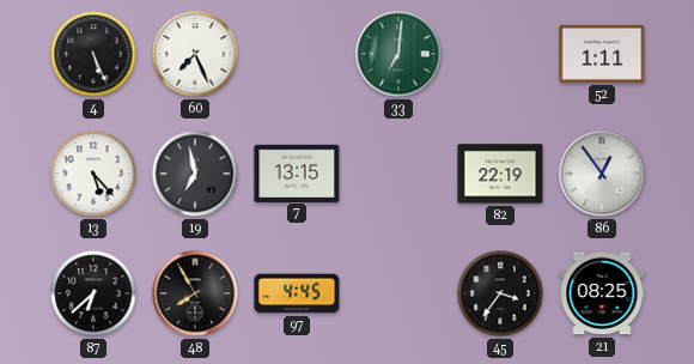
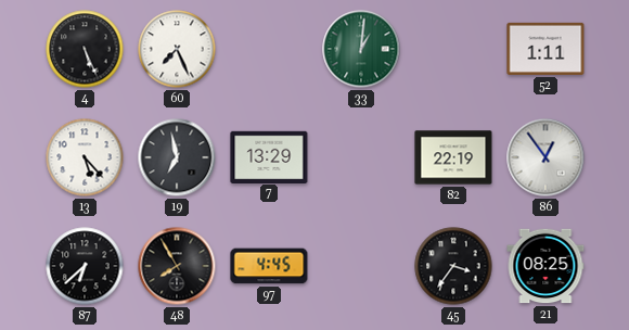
33: 7:01 -> 1:01
7: 13:15 -> 13:29
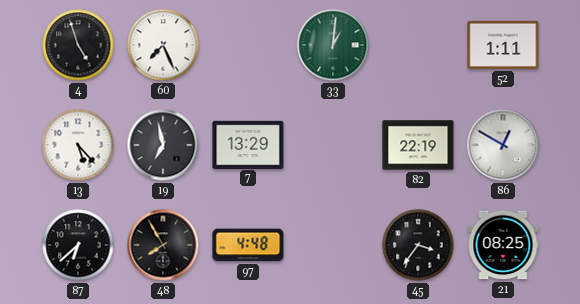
4: 5:26 -> 4:57
86: 12:54 -> 12:50
97: 4:45 -> 4:48
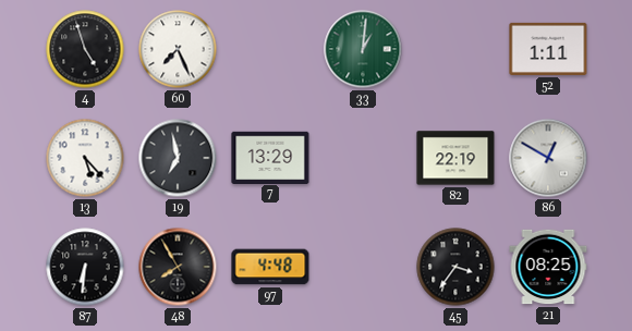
87: 6:38 -> 6:31
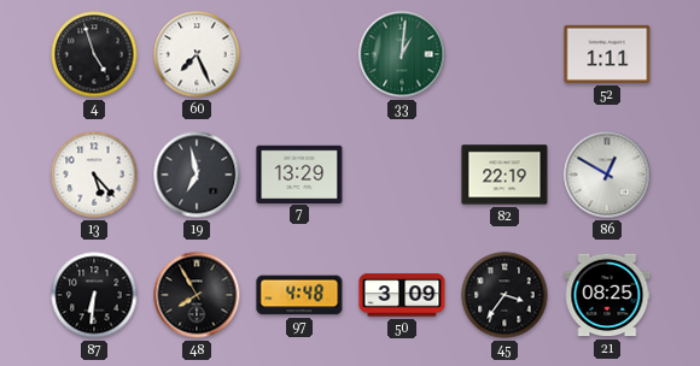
50: none -> 3:09
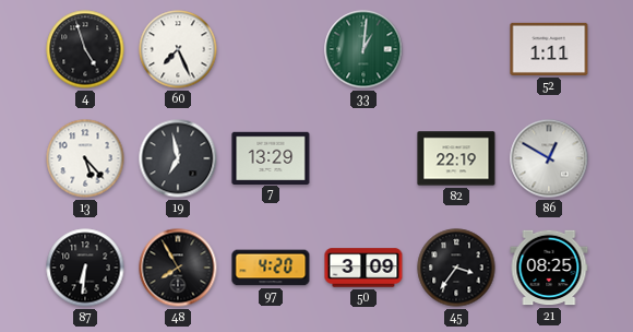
97: 4:48 -> 4:20
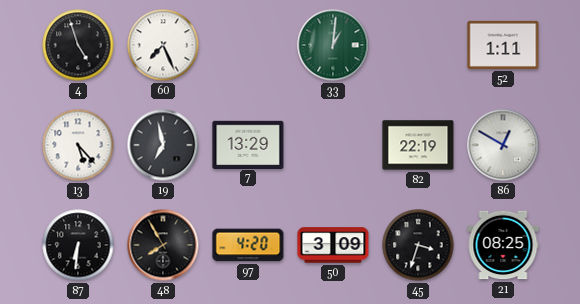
45: 3:36 -> 3:33
